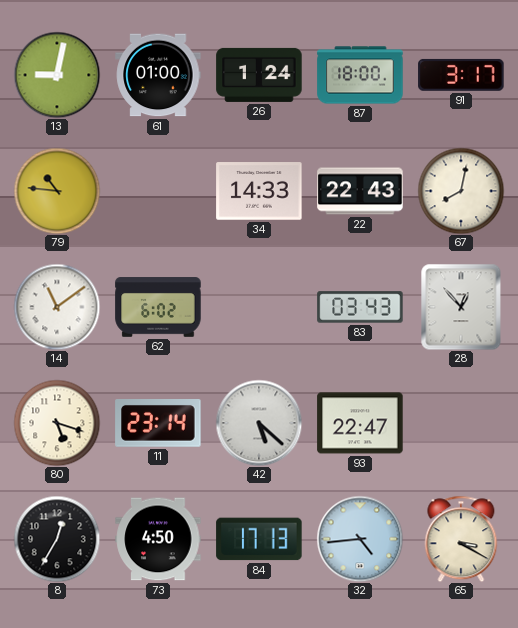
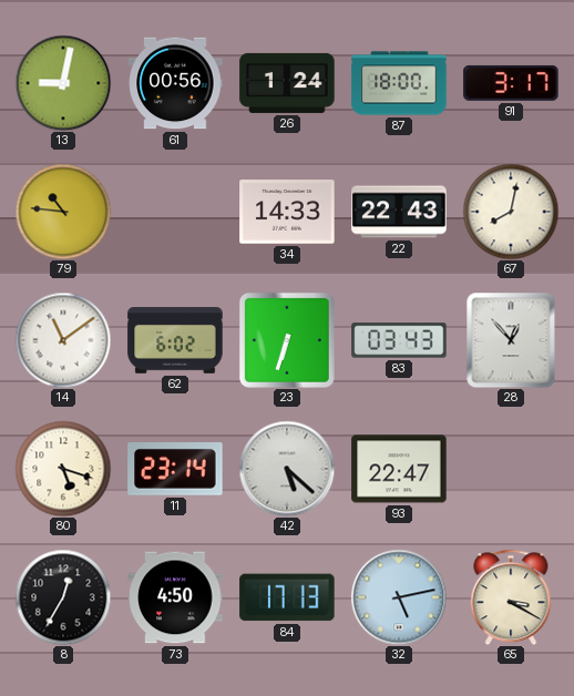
61: 01:00 -> 00:56
23: none -> 6:33
32: 4:44 -> 5:13
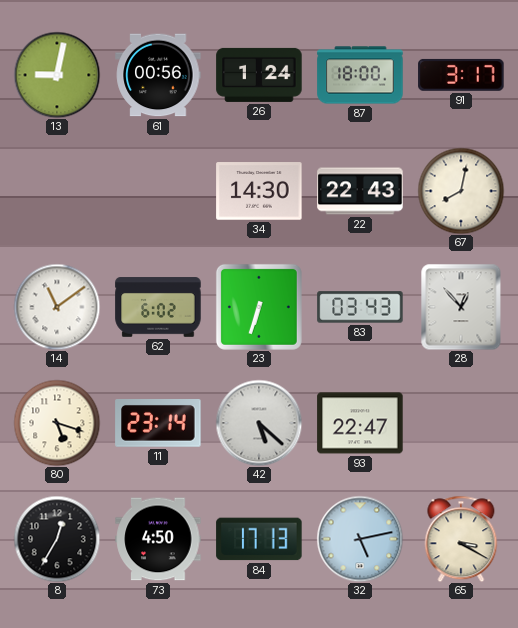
79: 10:46 -> none
34: 14:33 -> 14:30
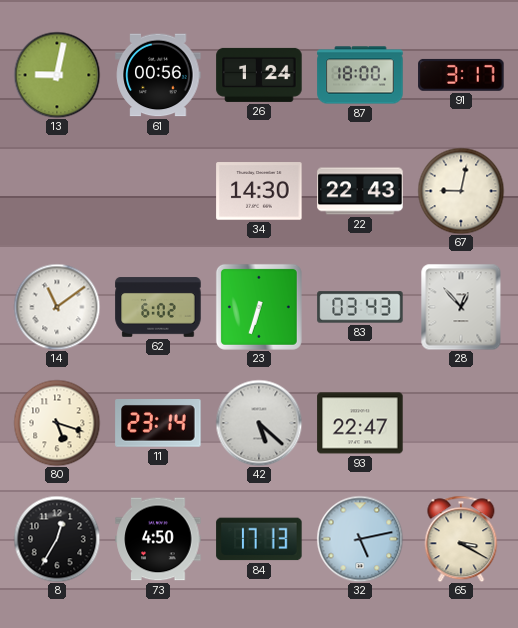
67: 8:02 -> 9:02
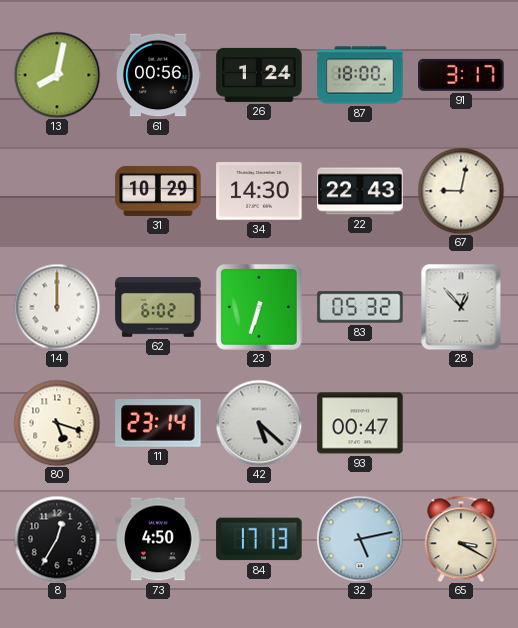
13: 9:02 -> 8:02
31: none -> 10:29
14: 11:09 -> 12:00
83: 03:43 -> 05:32
93: 22:47 -> 00:47
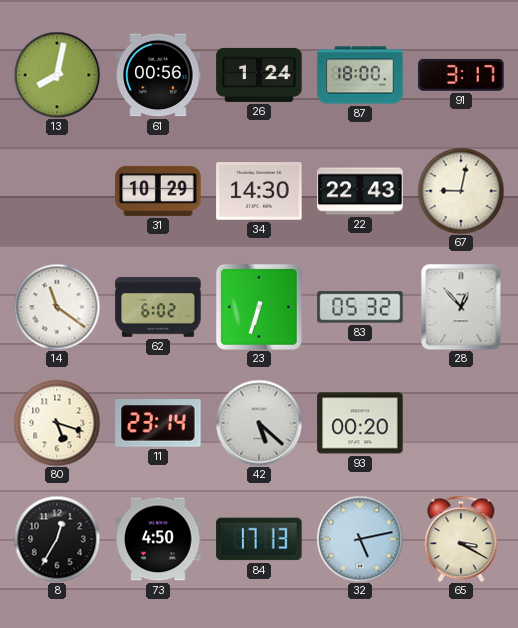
14: 12:00 -> 11:21
93: 00:47 -> 00:20
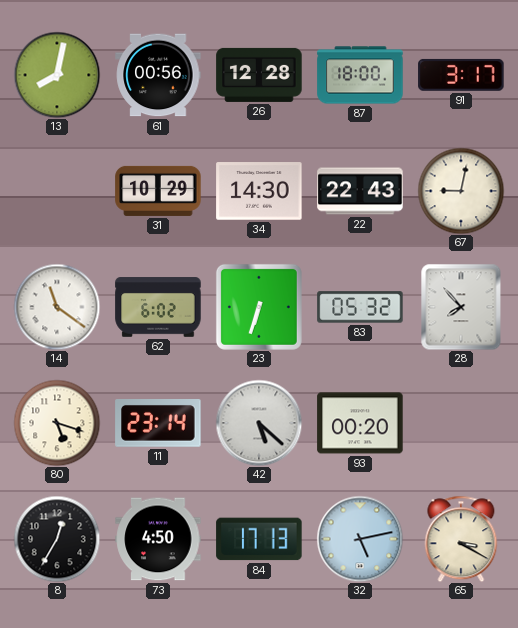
26: 1:24 -> 12:28
28: 12:53 -> 7:53
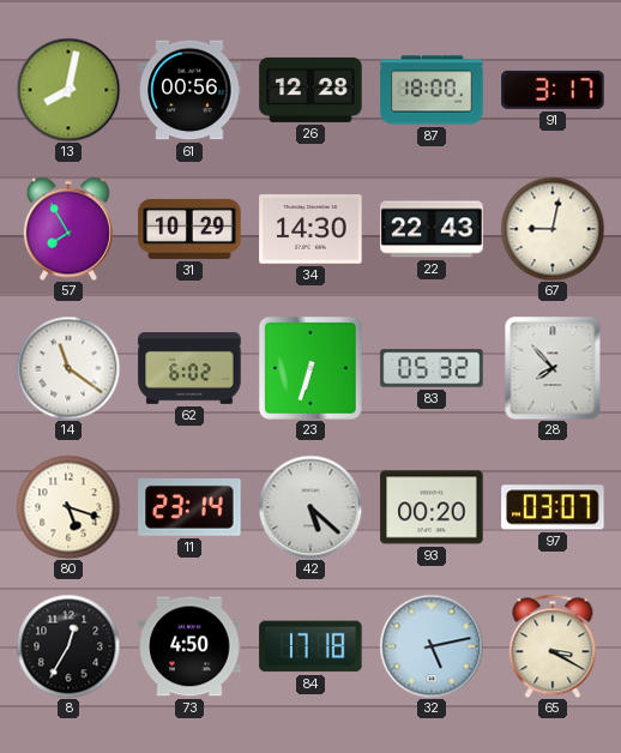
57: none -> 7:55
97: none -> 03:07
84: 17:13 -> 17:18
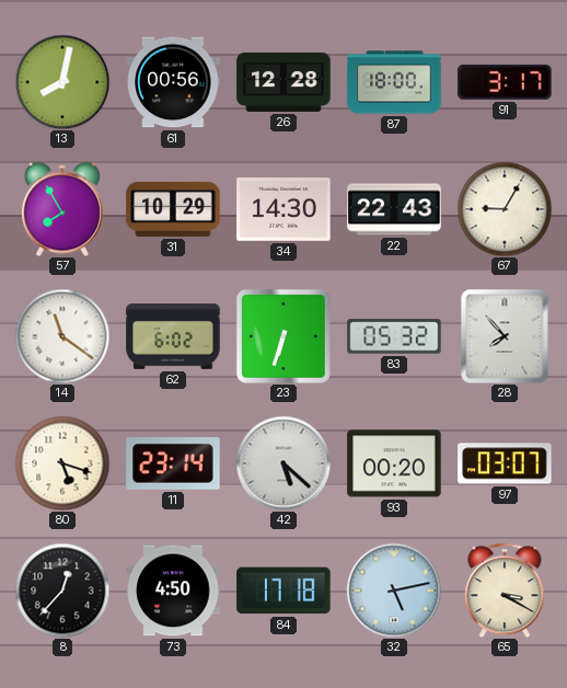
67: 9:02 -> 9:05
8: 12:35 -> 12:37
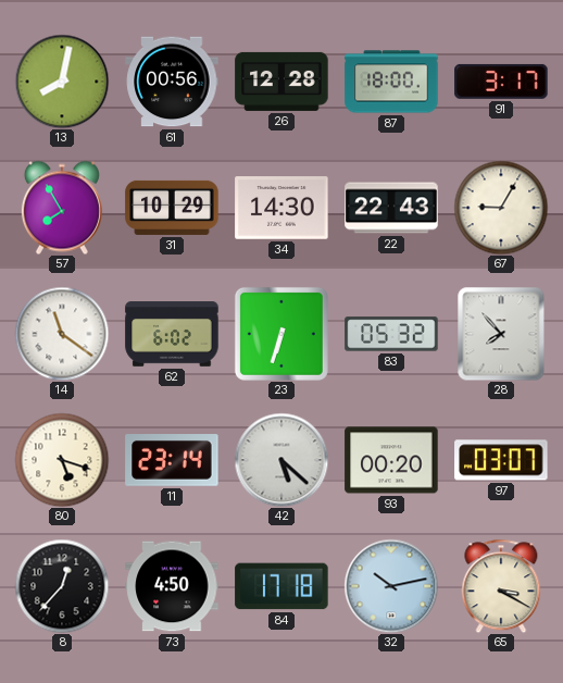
32: 5:13 -> 10:13
